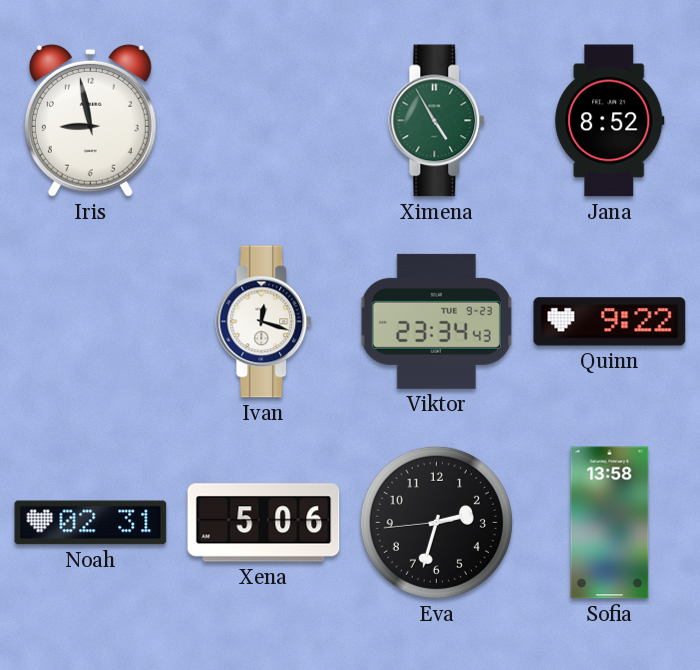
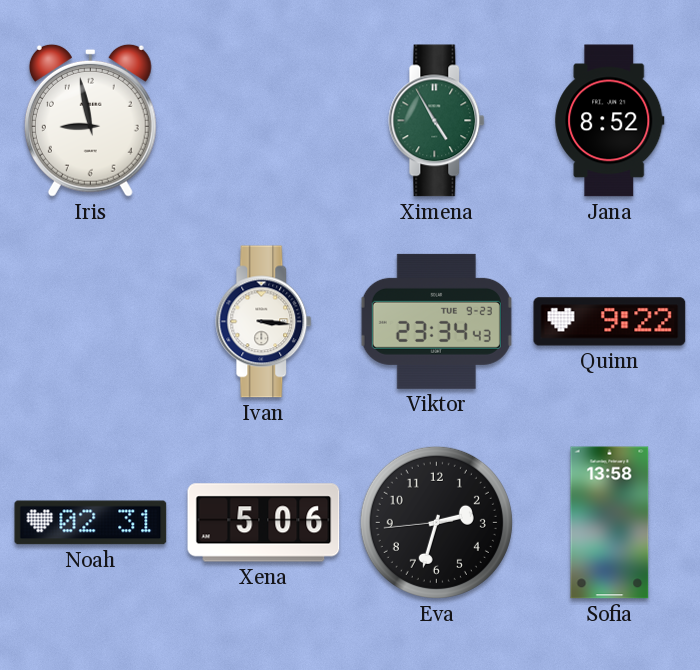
Ivan: 12:18 -> 3:16
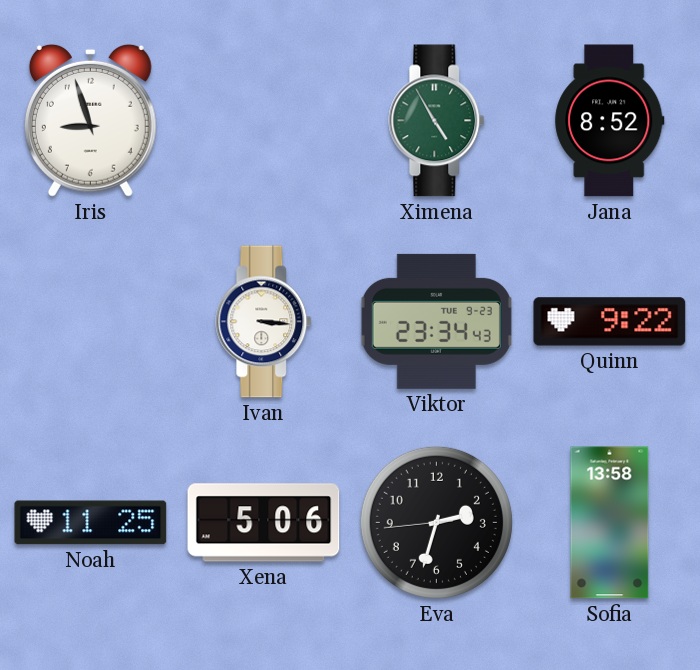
Iris: 8:58 -> 8:57
Noah: 02:31 -> 11:25
